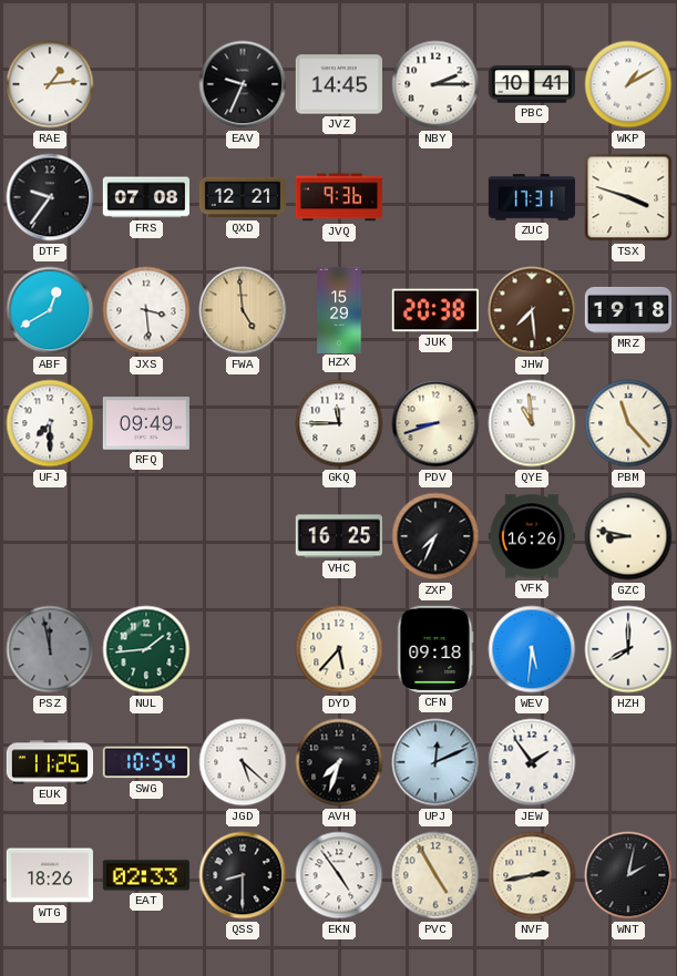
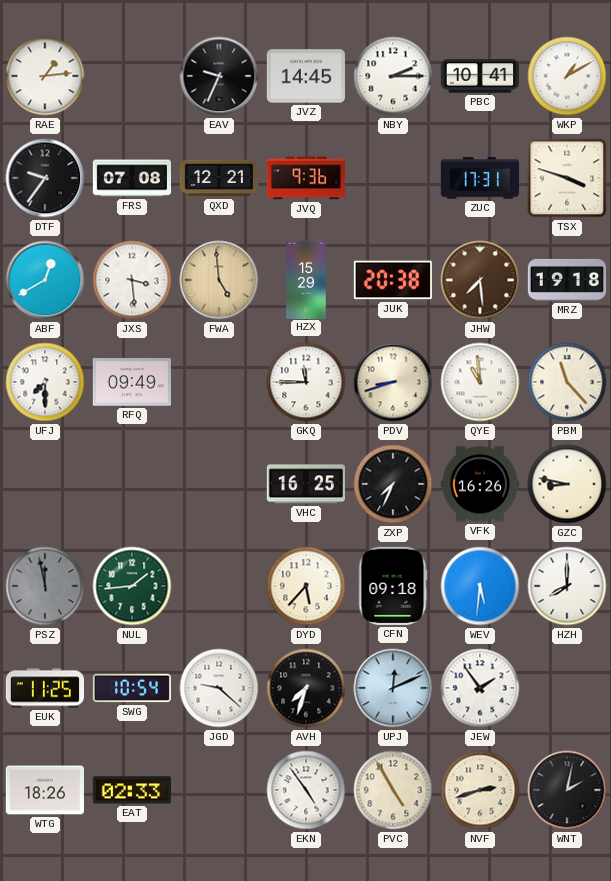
JGD: 5:22 -> 9:22
QSS: 8:30 -> none
NVF: 2:43 -> 2:42
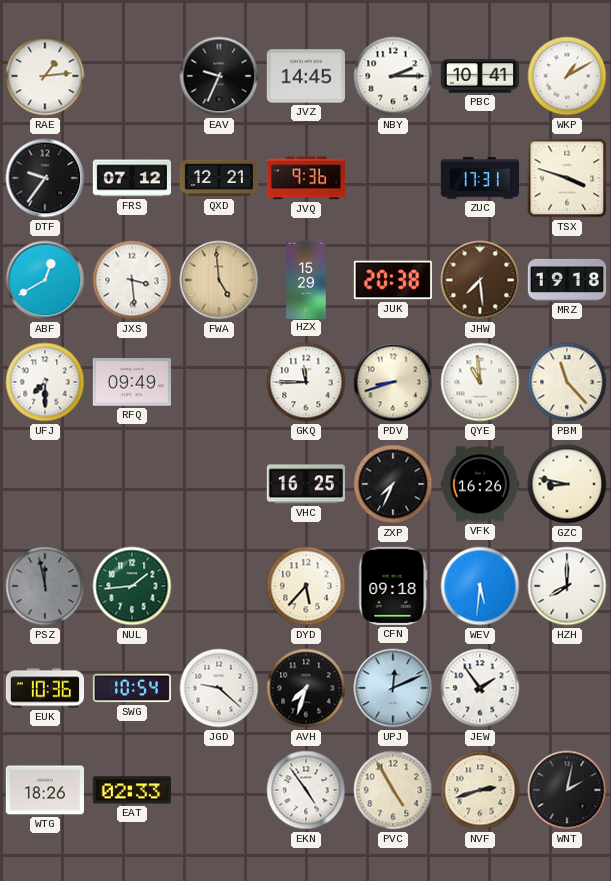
FRS: 07:08 -> 07:12
EUK: 11:25 -> 10:36
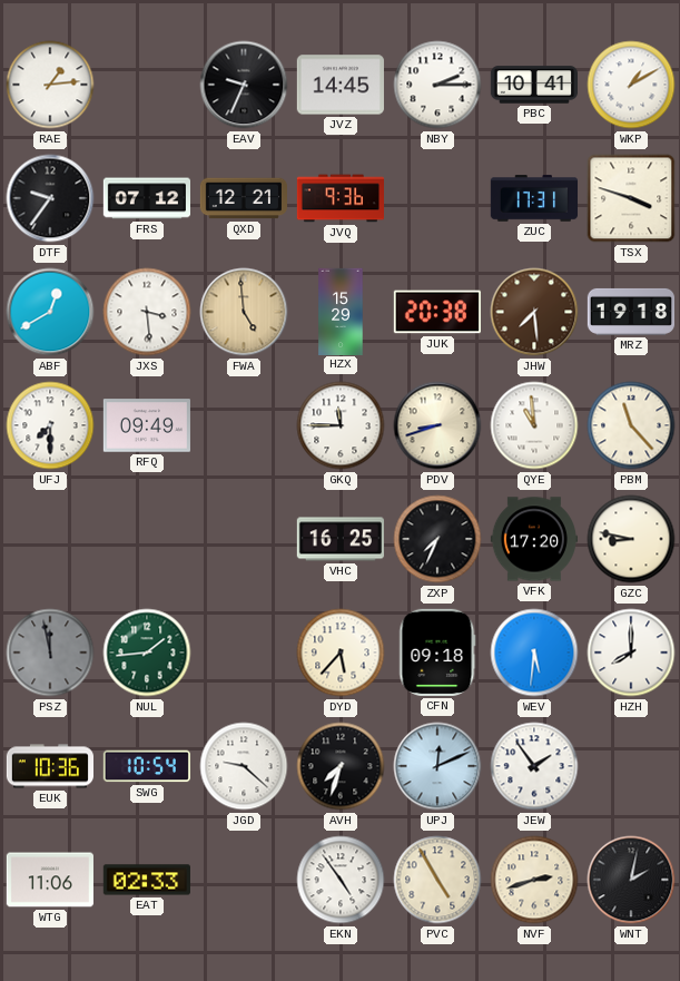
VFK: 16:26 -> 17:20
WTG: 18:26 -> 11:06
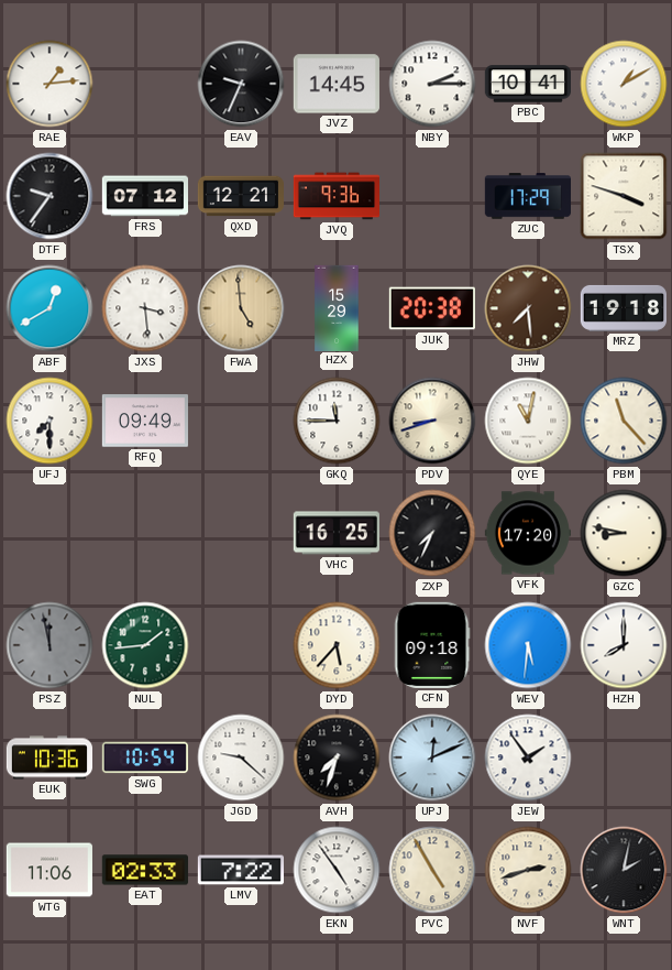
ZUC: 17:31 -> 17:29
QYE: 10:59 -> 11:02
LMV: none -> 7:22
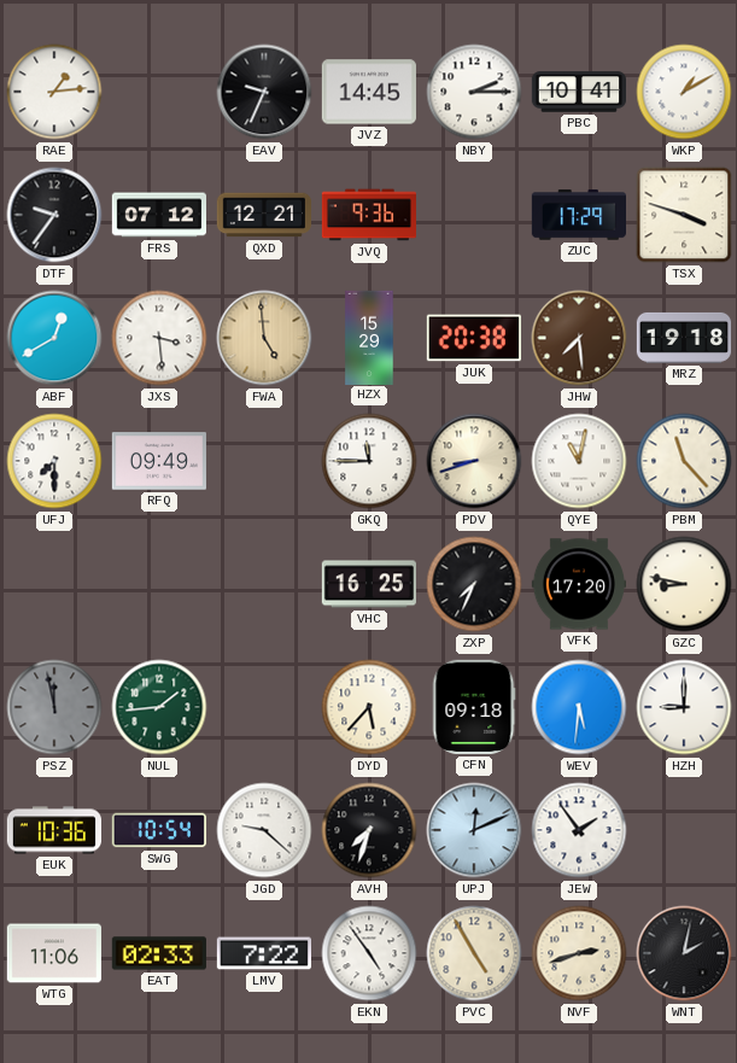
HZH: 8:00 -> 9:00
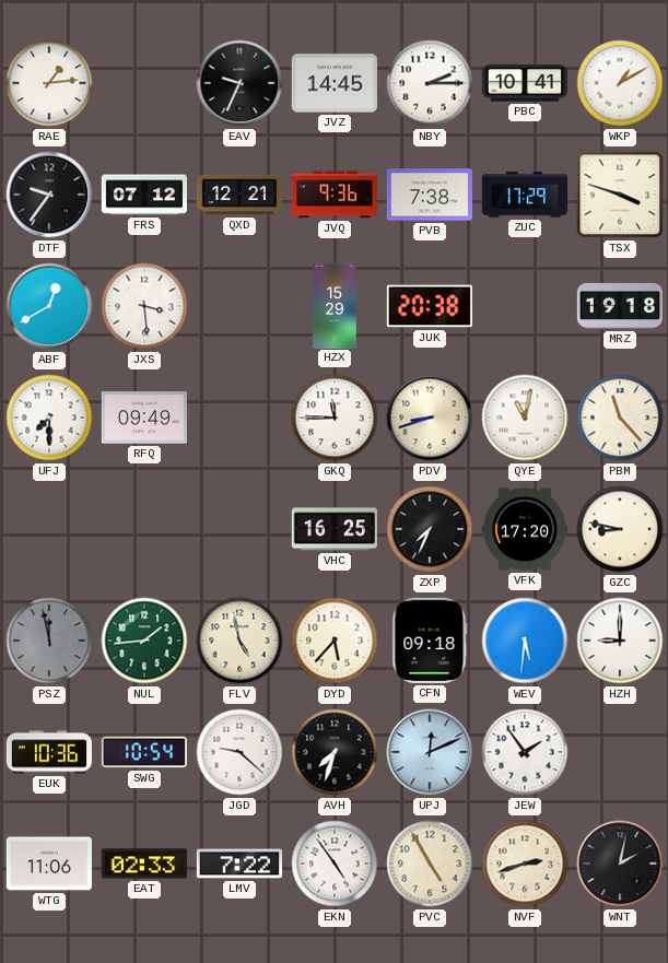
PVB: none -> 7:38
FWA: 4:59 -> none
JHW: 7:29 -> none
FLV: none -> 4:58
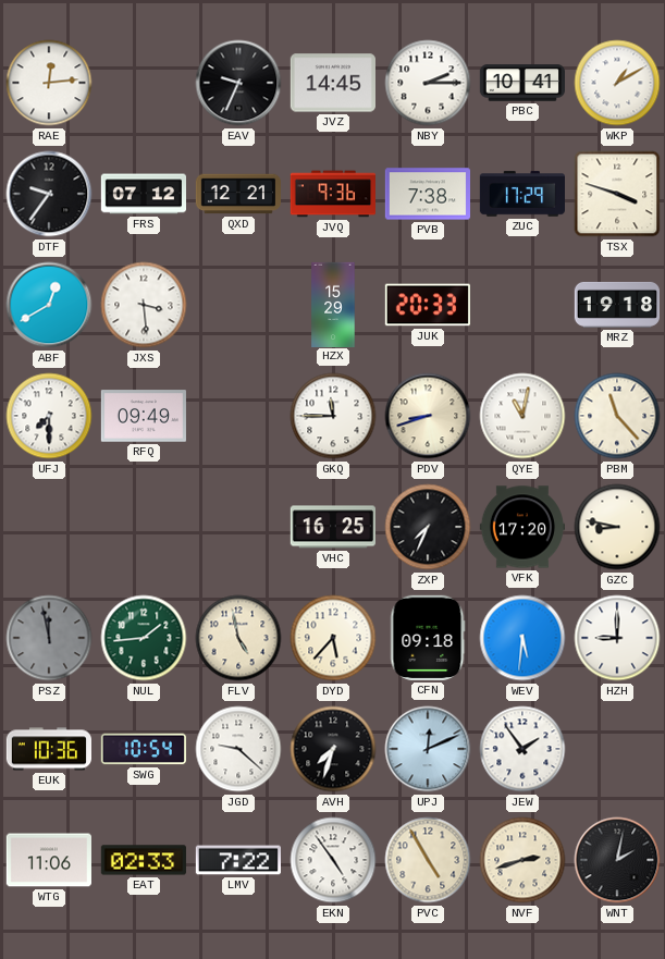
RAE: 1:14 -> 12:14
JUK: 20:38 -> 20:33
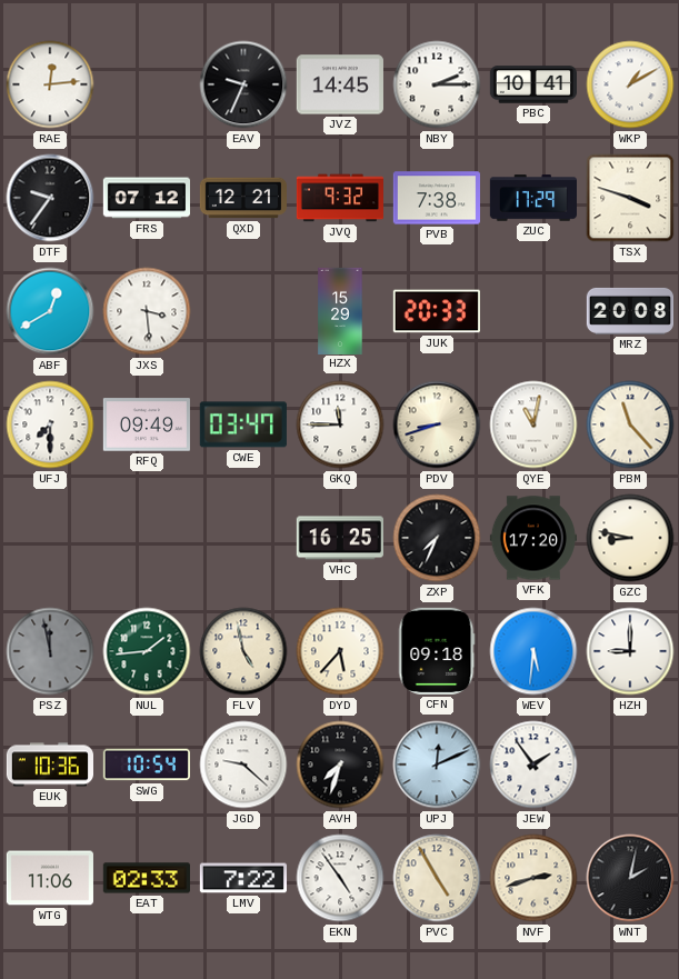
JVQ: 9:36 -> 9:32
MRZ: 19:18 -> 20:08
CWE: none -> 03:47
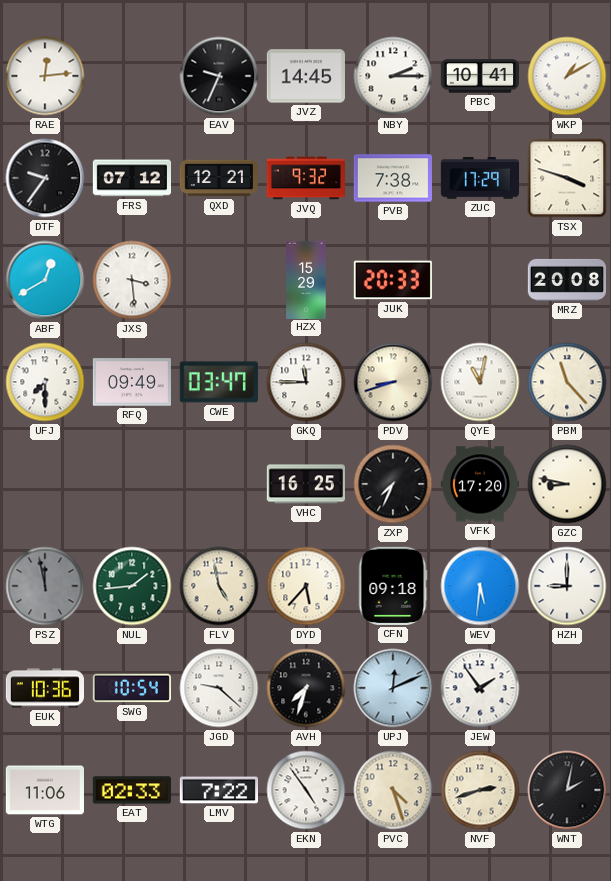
PVC: 4:55 -> 4:27
